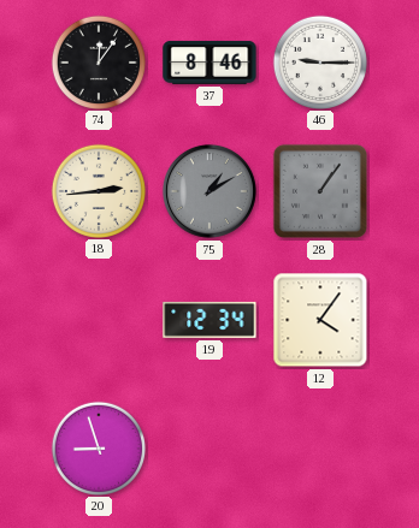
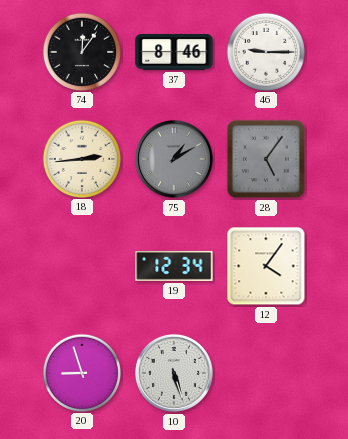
28: 1:06 -> 5:06
10: none -> 5:27
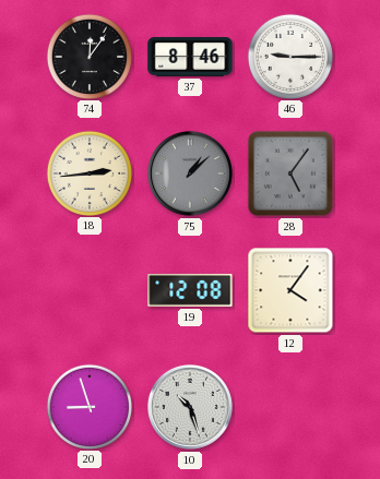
75: 1:10 -> 1:08
19: 12:34 -> 12:08
10: 5:27 -> 10:27
